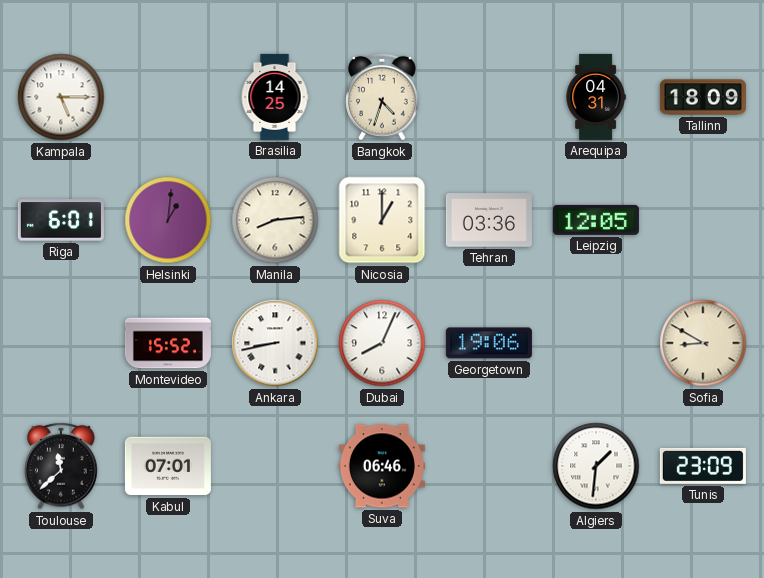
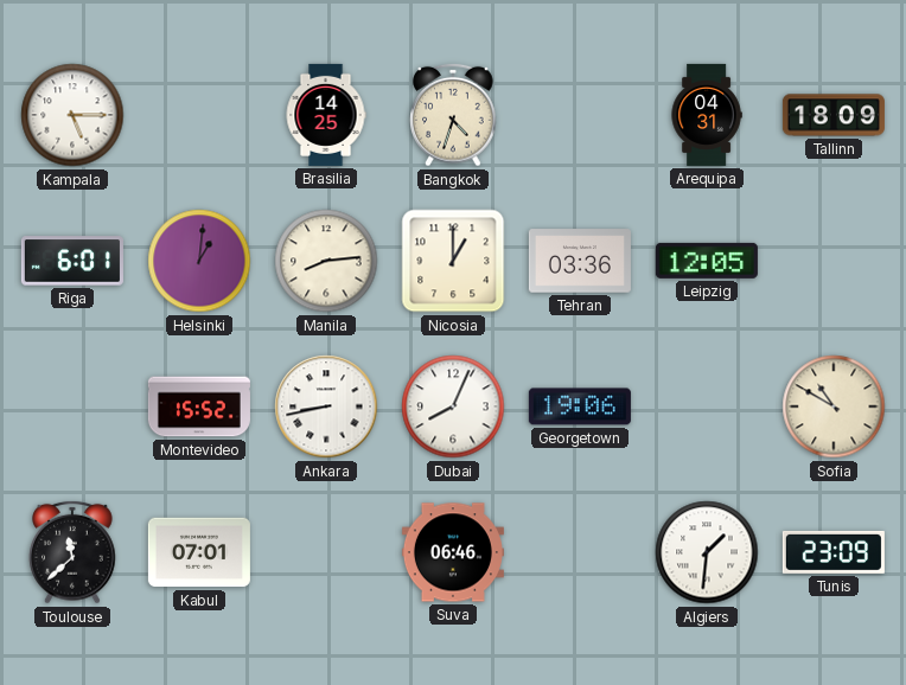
Sofia: 8:50 -> 10:50
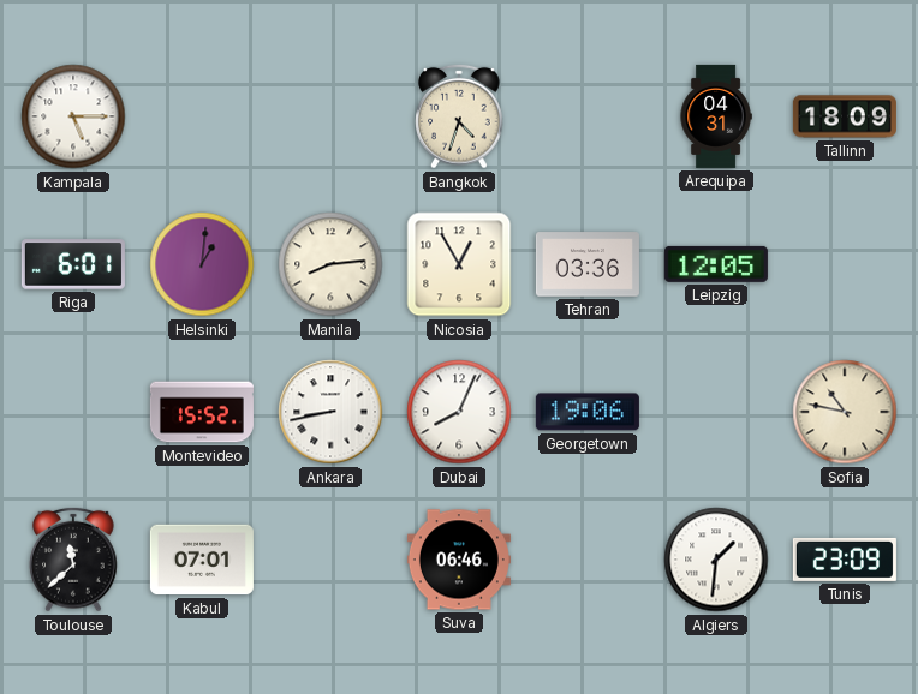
Brasilia: 14:25 -> none
Nicosia: 1:00 -> 12:55
Sofia: 10:50 -> 10:47
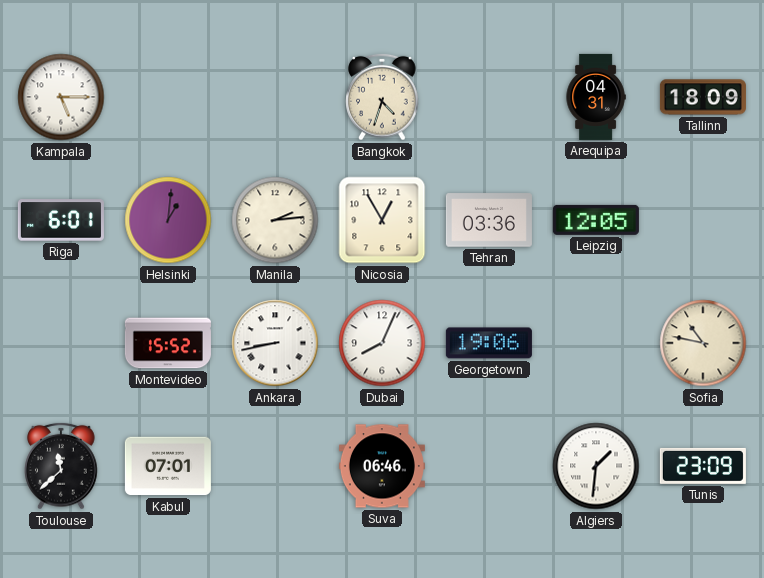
Manila: 8:14 -> 2:14
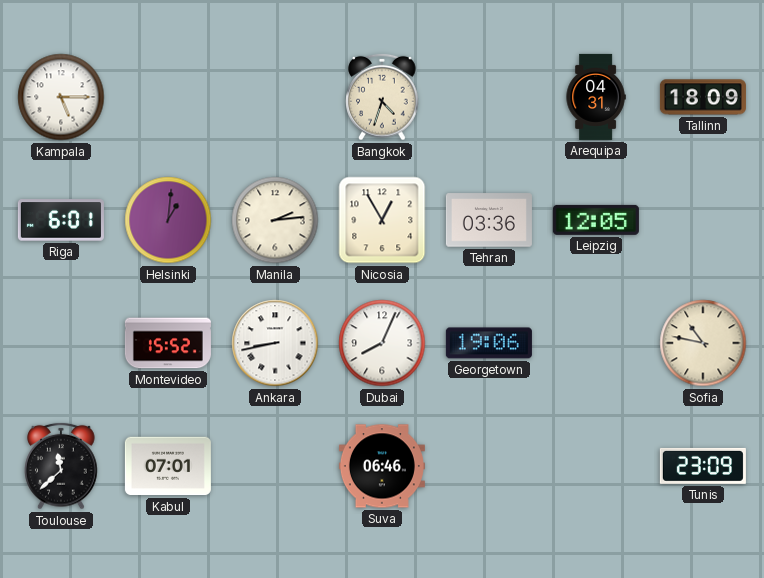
Algiers: 1:31 -> none
